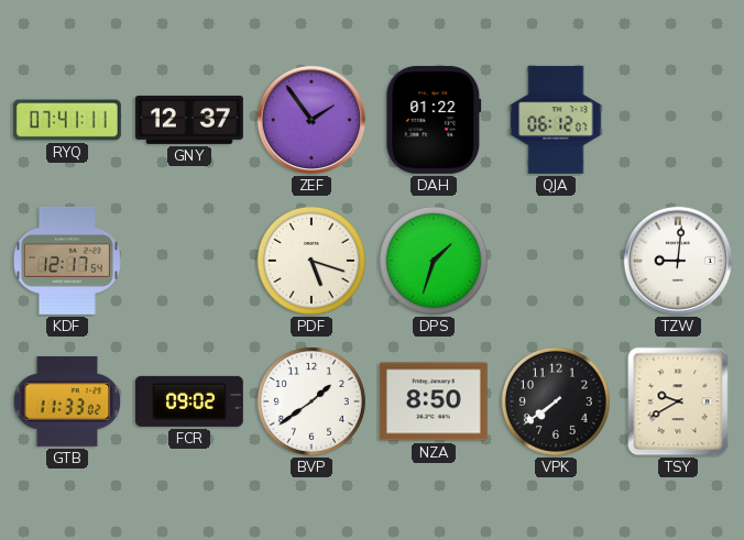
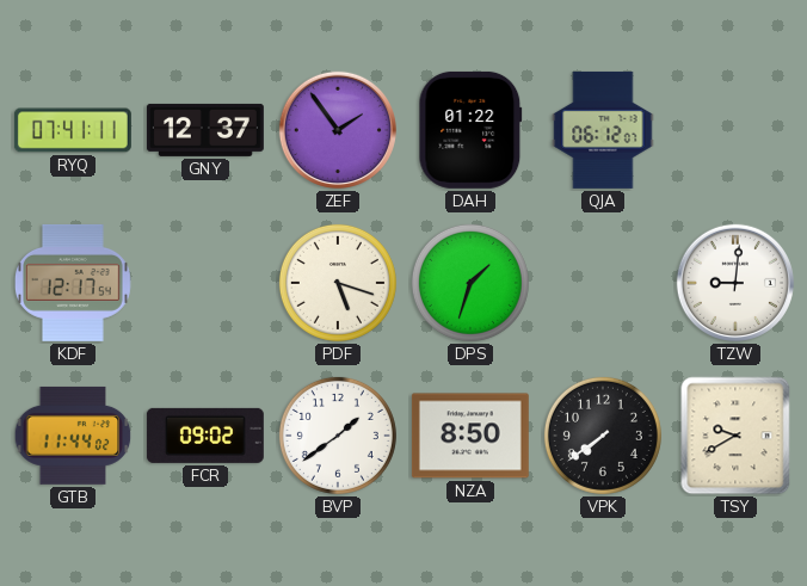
GTB: 11:33 -> 11:44
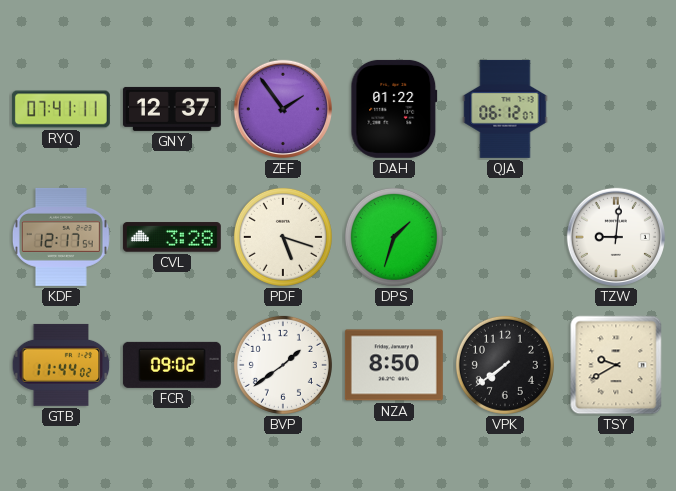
CVL: none -> 3:28
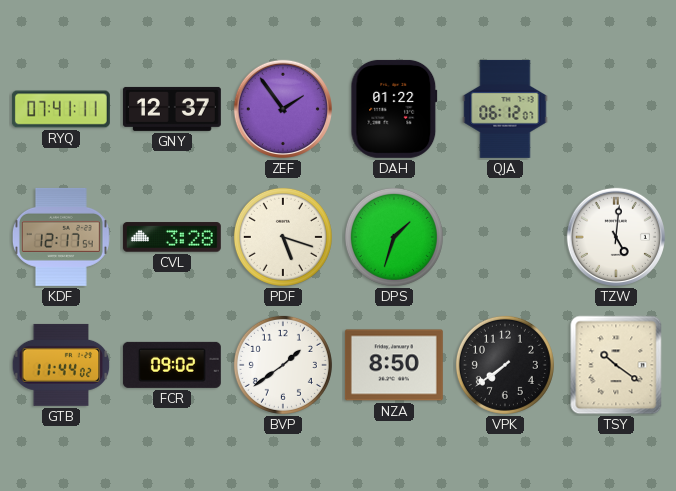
TZW: 9:01 -> 5:01
TSY: 9:40 -> 10:21
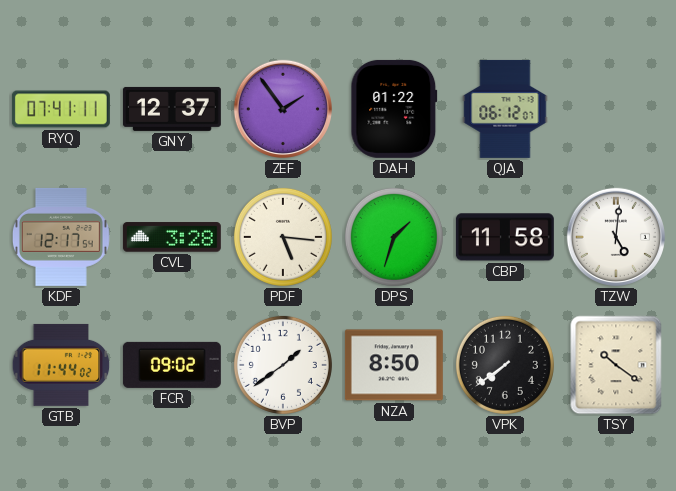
PDF: 5:18 -> 5:16
CBP: none -> 11:58
